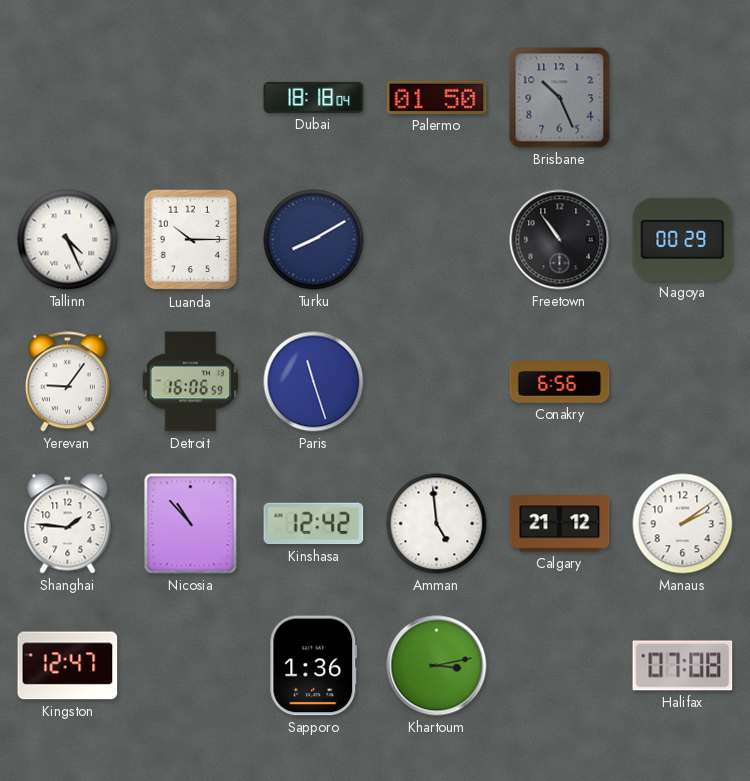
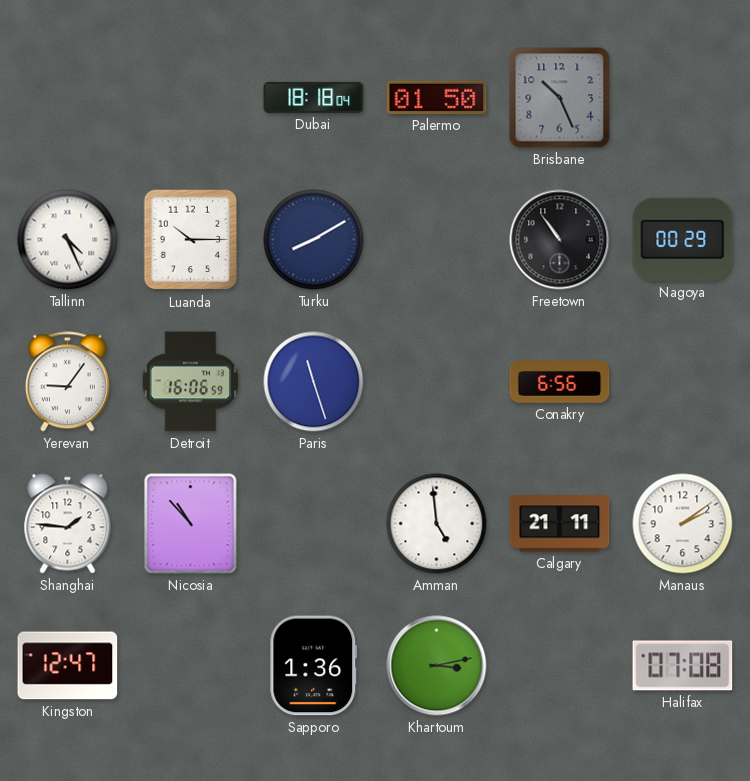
Kinshasa: 12:42 -> none
Calgary: 21:12 -> 21:11
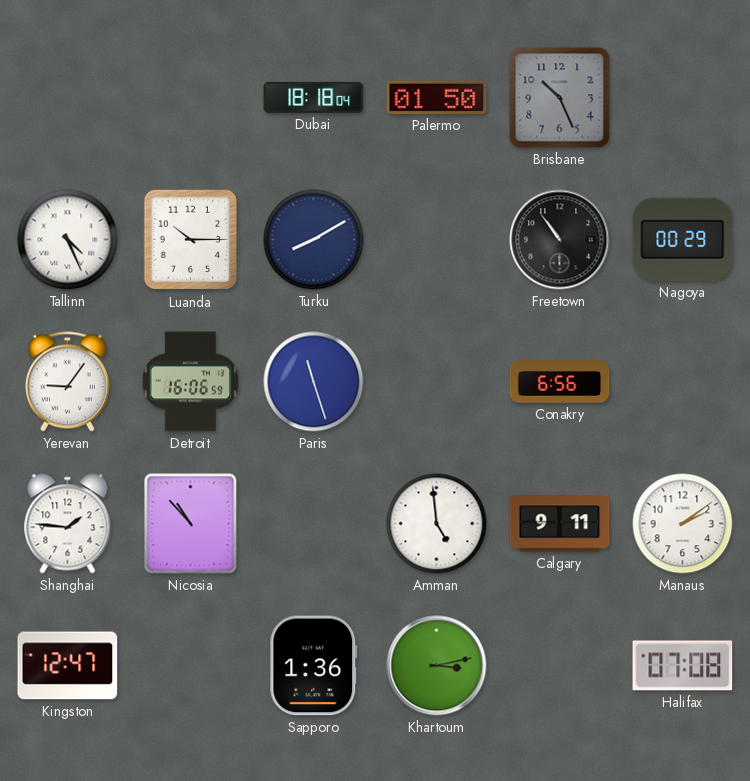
Calgary: 21:11 -> 9:11
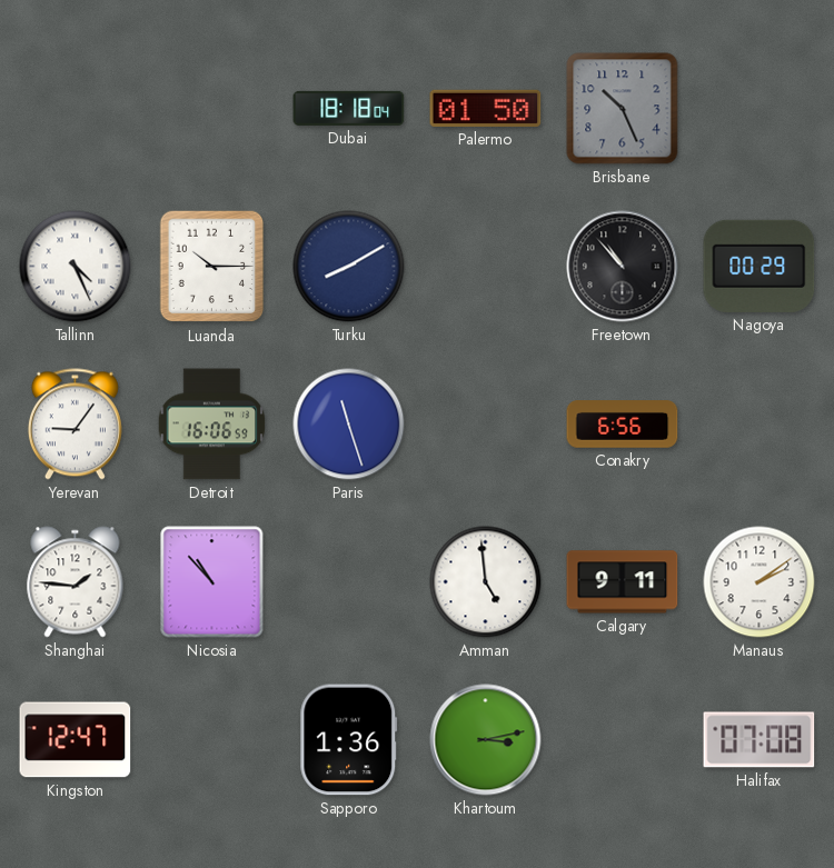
Freetown: 10:54 -> 10:53
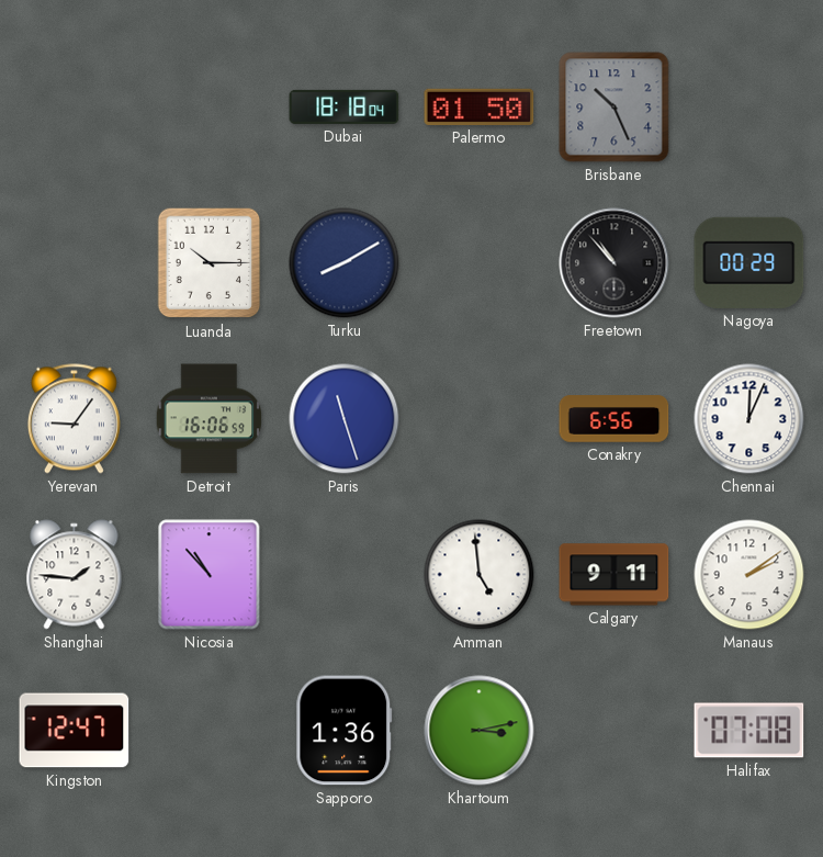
Tallinn: 4:26 -> none
Chennai: none -> 12:04
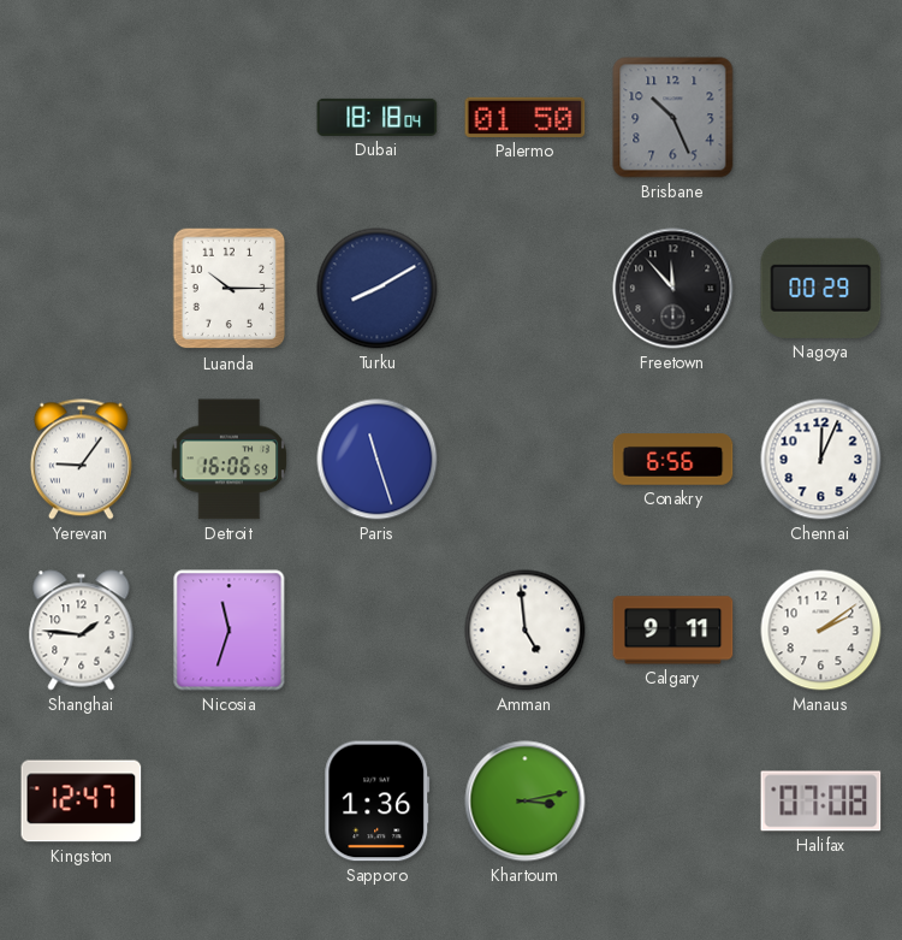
Freetown: 10:53 -> 11:53
Nicosia: 10:53 -> 11:33
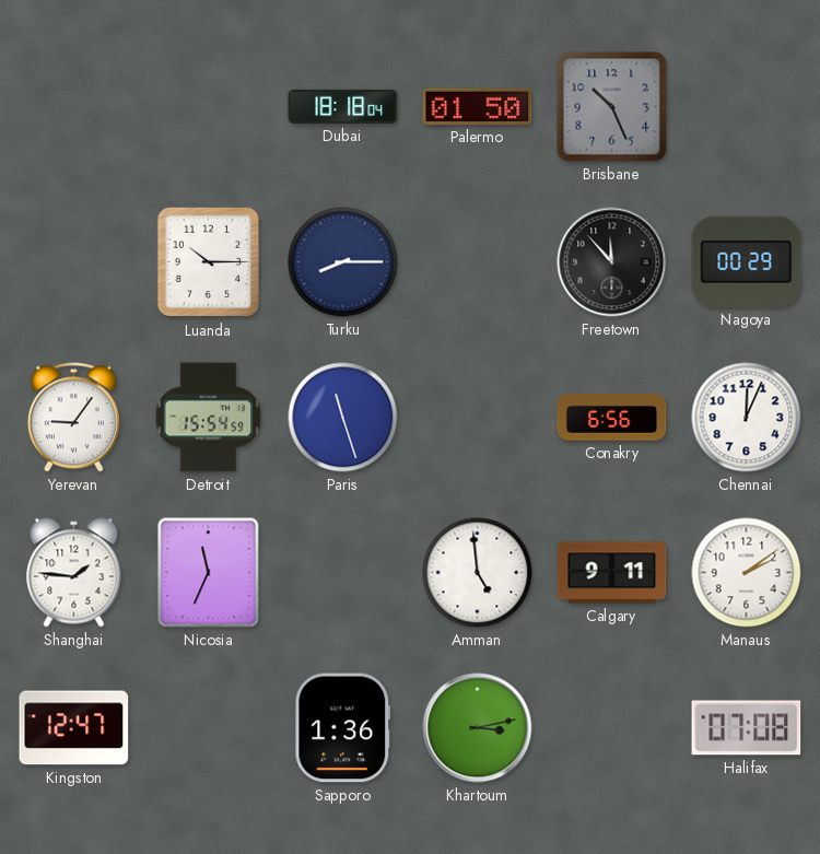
Turku: 8:10 -> 8:15
Detroit: 16:06 -> 15:54
Nicosia: 11:33 -> 11:34
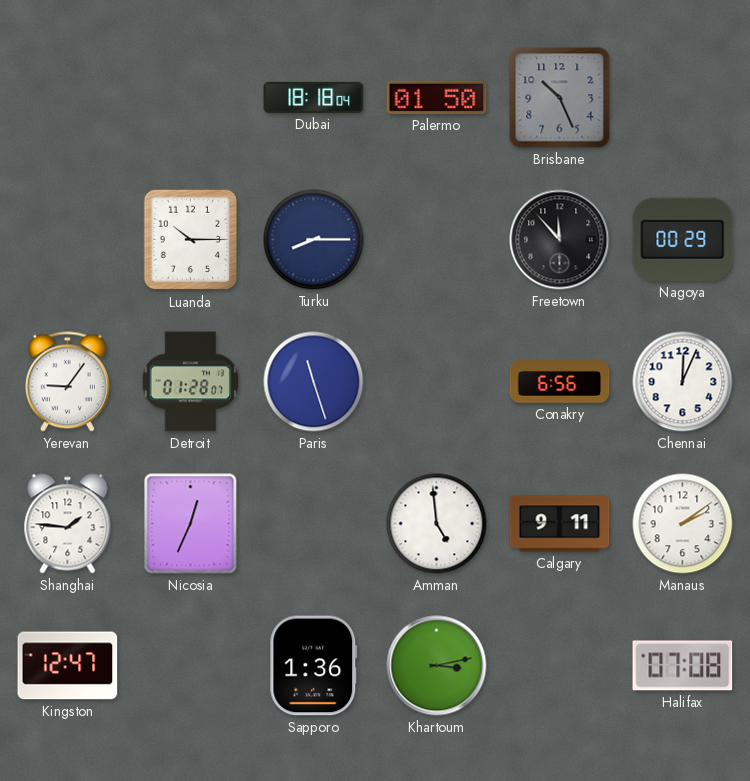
Detroit: 15:54 -> 01:28
Nicosia: 11:34 -> 12:34
